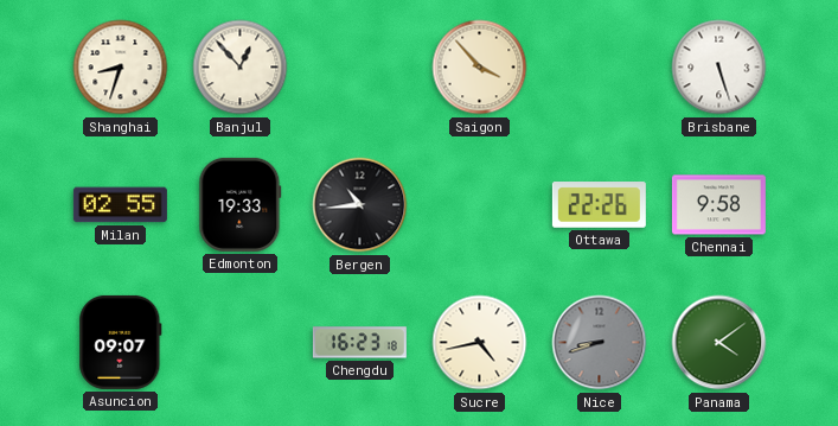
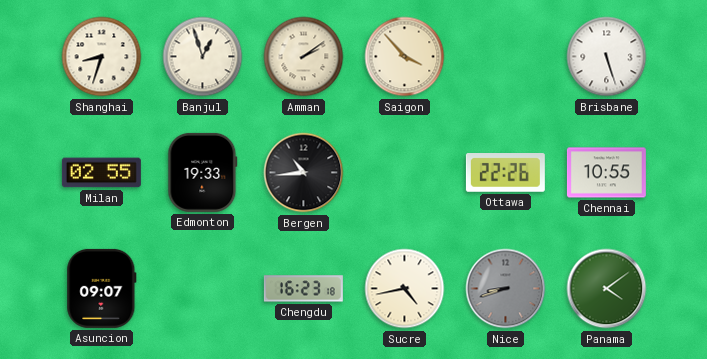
Banjul: 12:53 -> 12:57
Amman: none -> 2:09
Chennai: 9:58 -> 10:55
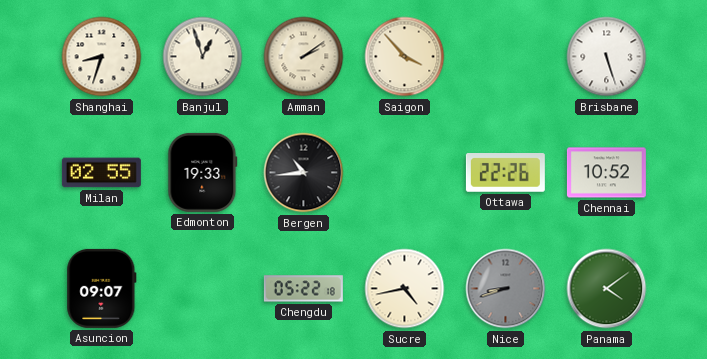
Chennai: 10:55 -> 10:52
Chengdu: 16:23 -> 05:22
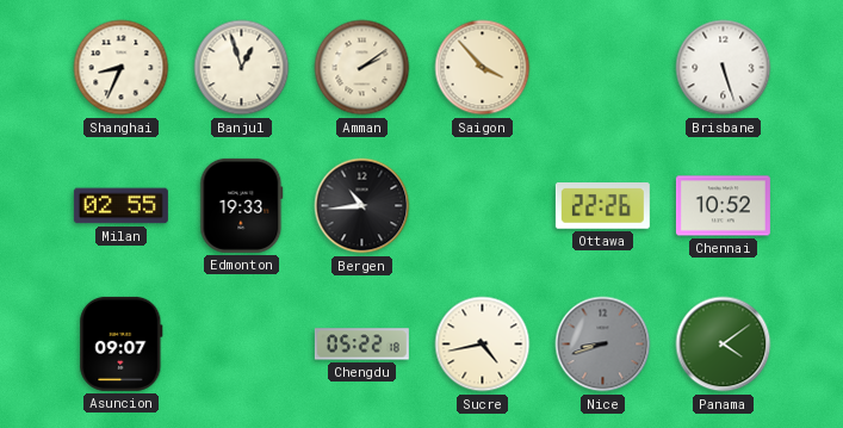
Shanghai: 8:33 -> 8:34
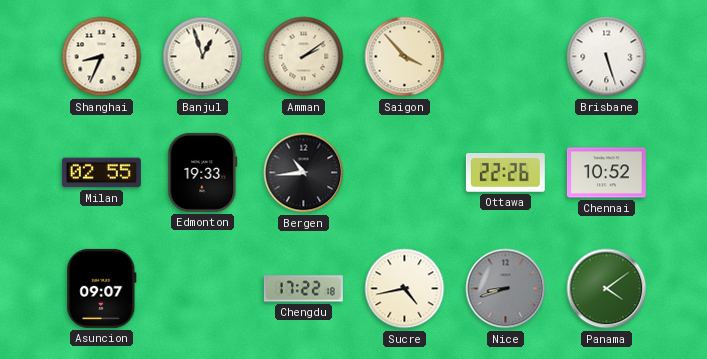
Chengdu: 05:22 -> 17:22
